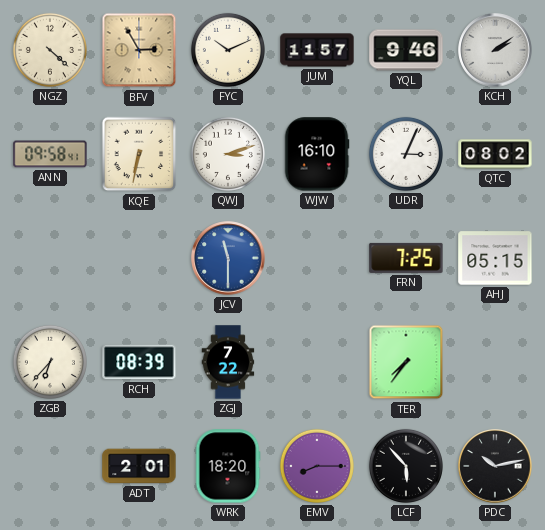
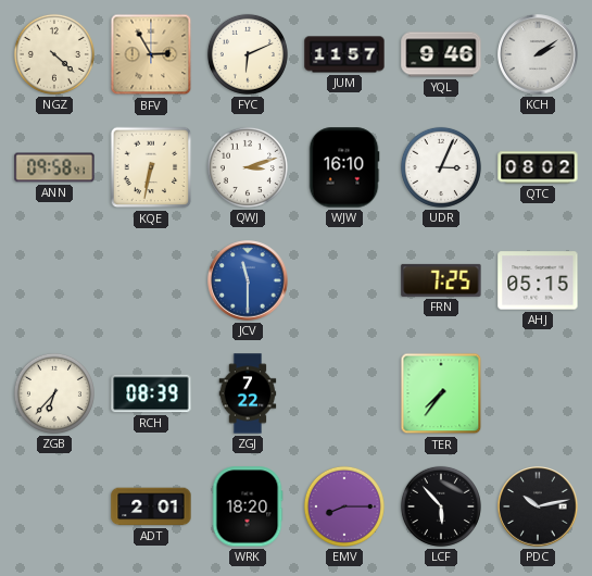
FYC: 10:11 -> 6:11
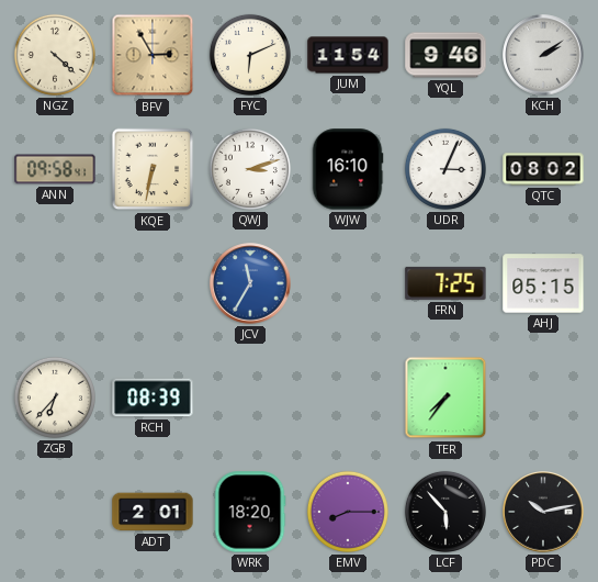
JUM: 11:57 -> 11:54
JCV: 11:30 -> 11:35
ZGJ: 7:22 -> none
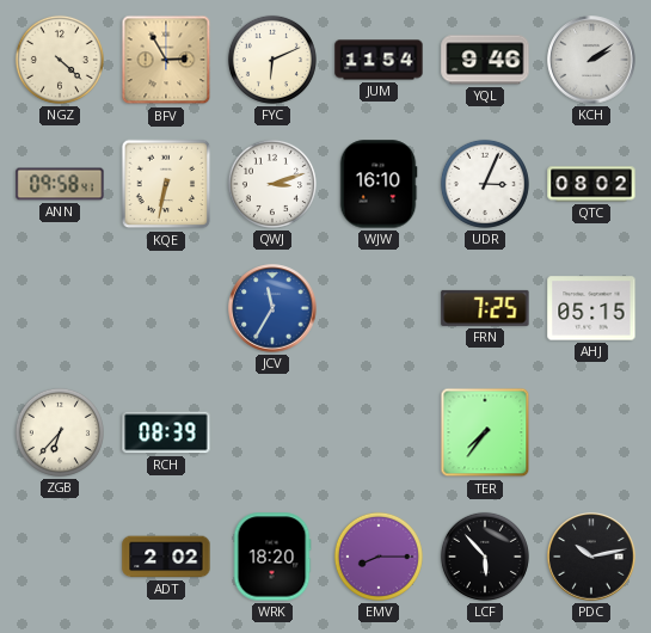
ADT: 2:01 -> 2:02
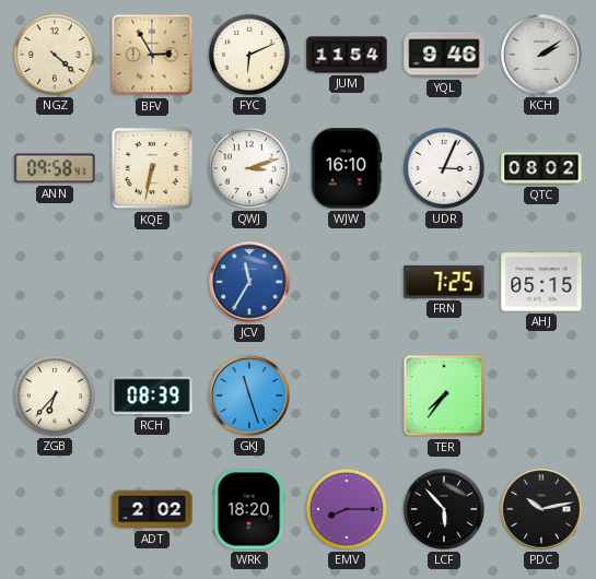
GKJ: none -> 11:27
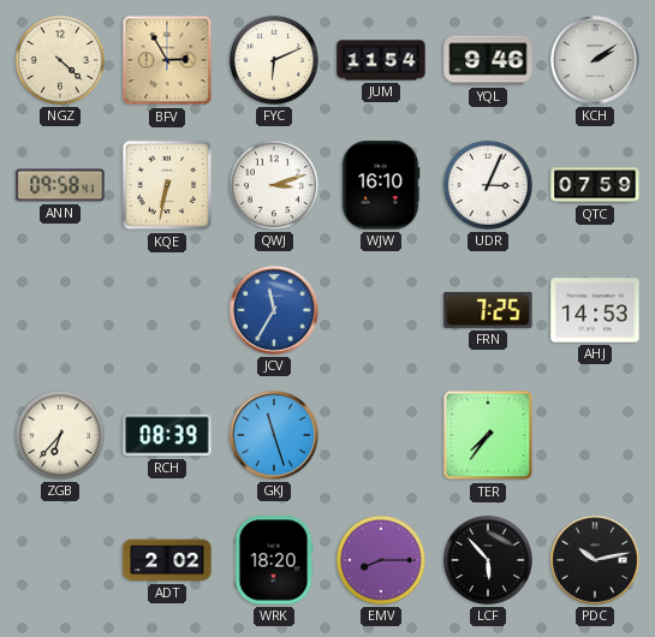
QTC: 08:02 -> 07:59
AHJ: 05:15 -> 14:53
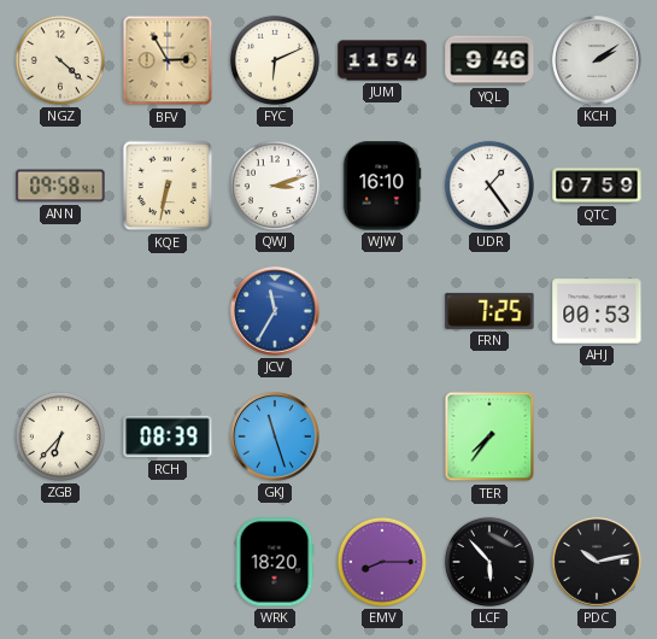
UDR: 3:04 -> 1:24
AHJ: 14:53 -> 00:53
ADT: 2:02 -> none
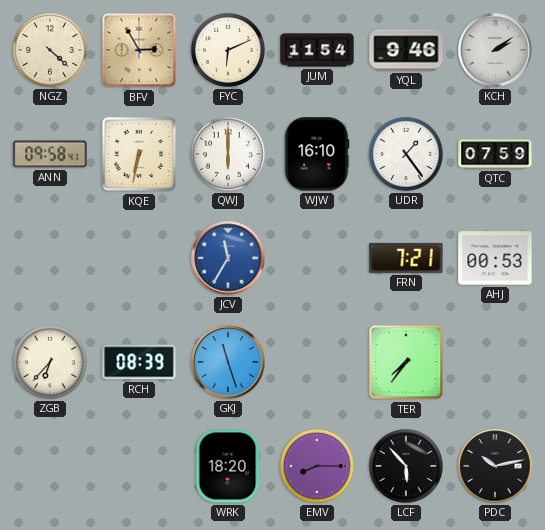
QWJ: 3:12 -> 6:00
FRN: 7:25 -> 7:21
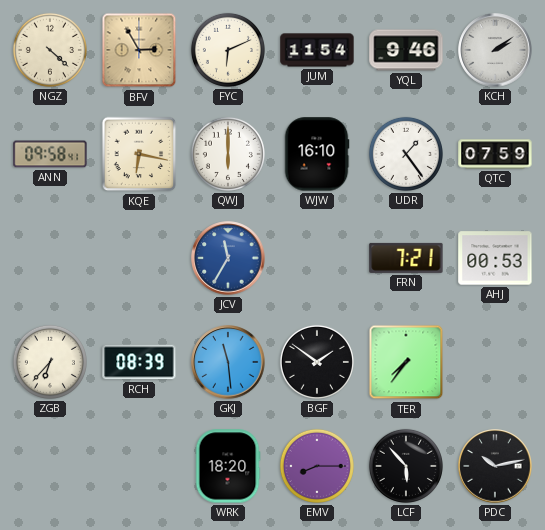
KQE: 6:32 -> 6:17
GKJ: 11:27 -> 11:29
BGF: none -> 1:51
